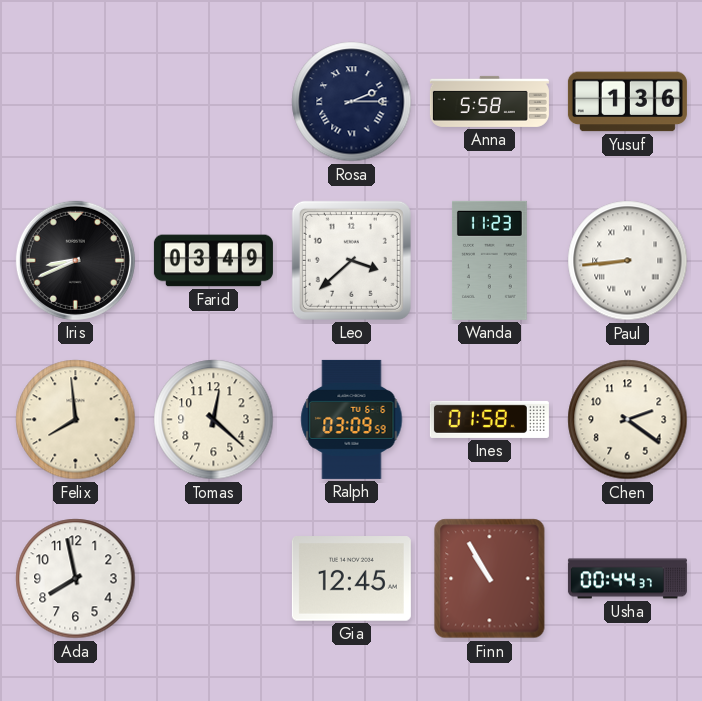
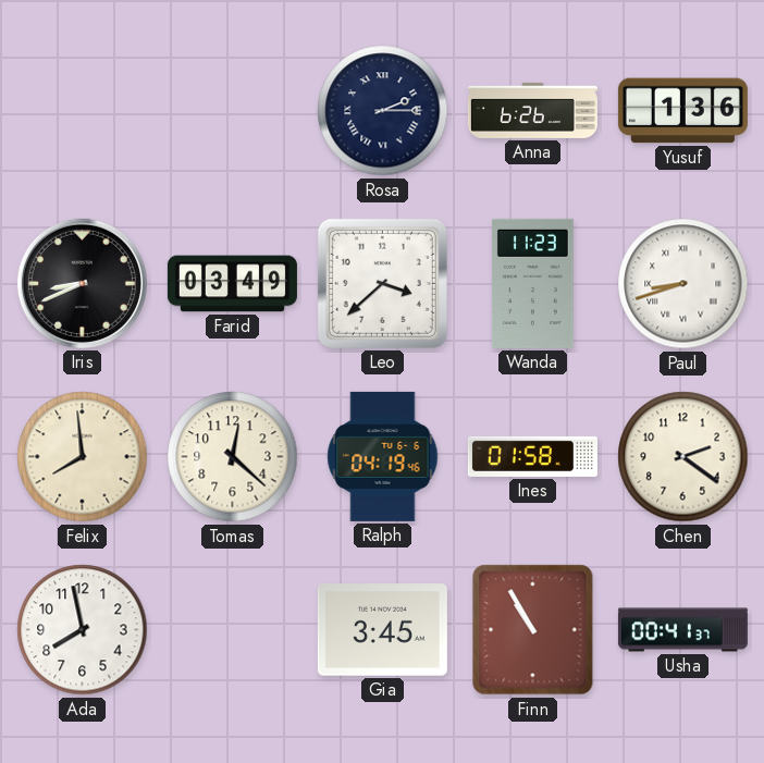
Anna: 5:58 -> 6:26
Paul: 8:44 -> 8:42
Ralph: 03:09 -> 04:19
Gia: 12:45 -> 3:45
Usha: 00:44 -> 00:41
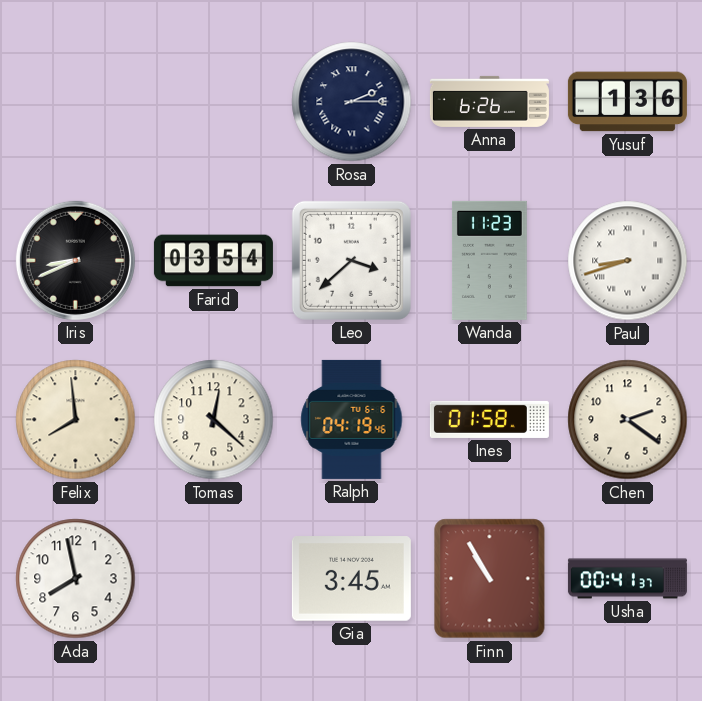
Farid: 03:49 -> 03:54
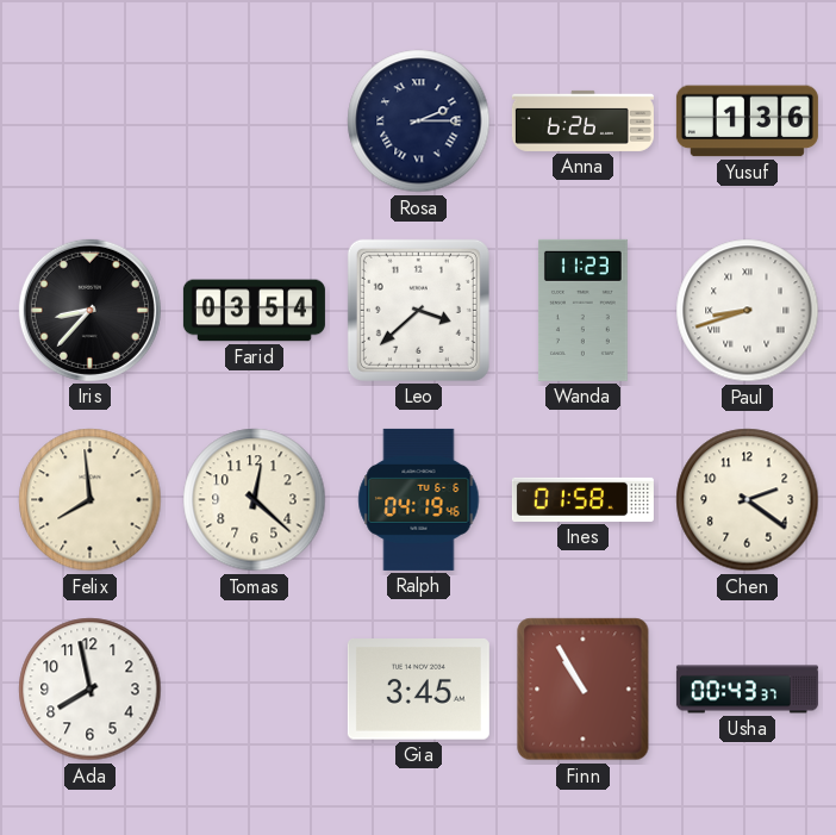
Iris: 8:41 -> 8:37
Usha: 00:41 -> 00:43
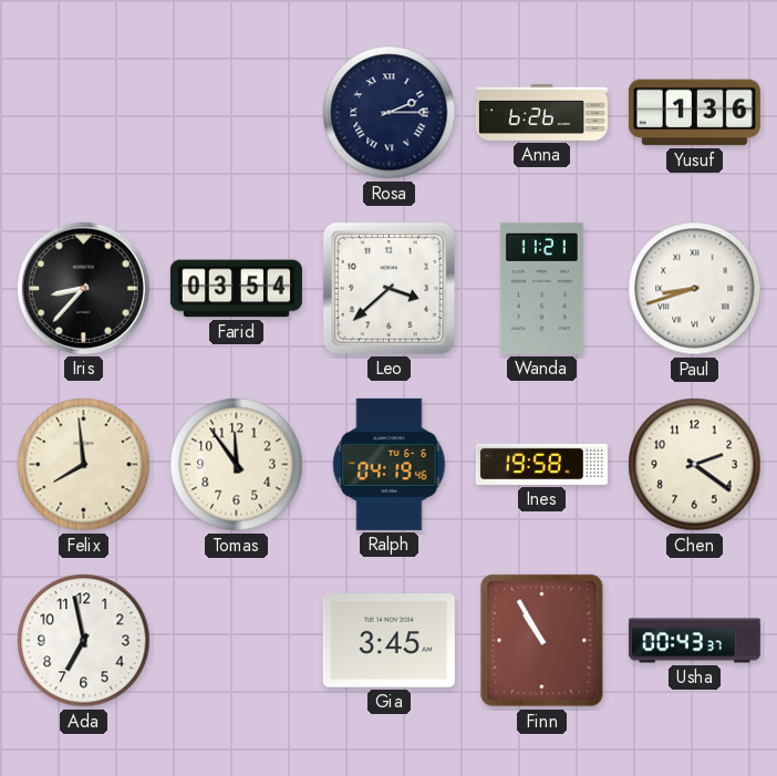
Wanda: 11:23 -> 11:21
Tomas: 12:22 -> 11:54
Ines: 01:58 -> 19:58
Ada: 7:58 -> 6:58
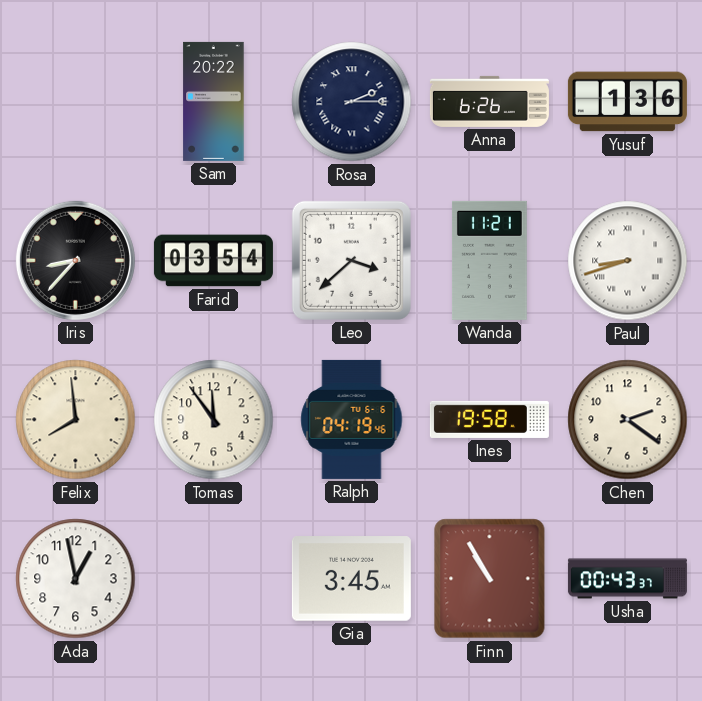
Sam: none -> 20:22
Ada: 6:58 -> 12:58
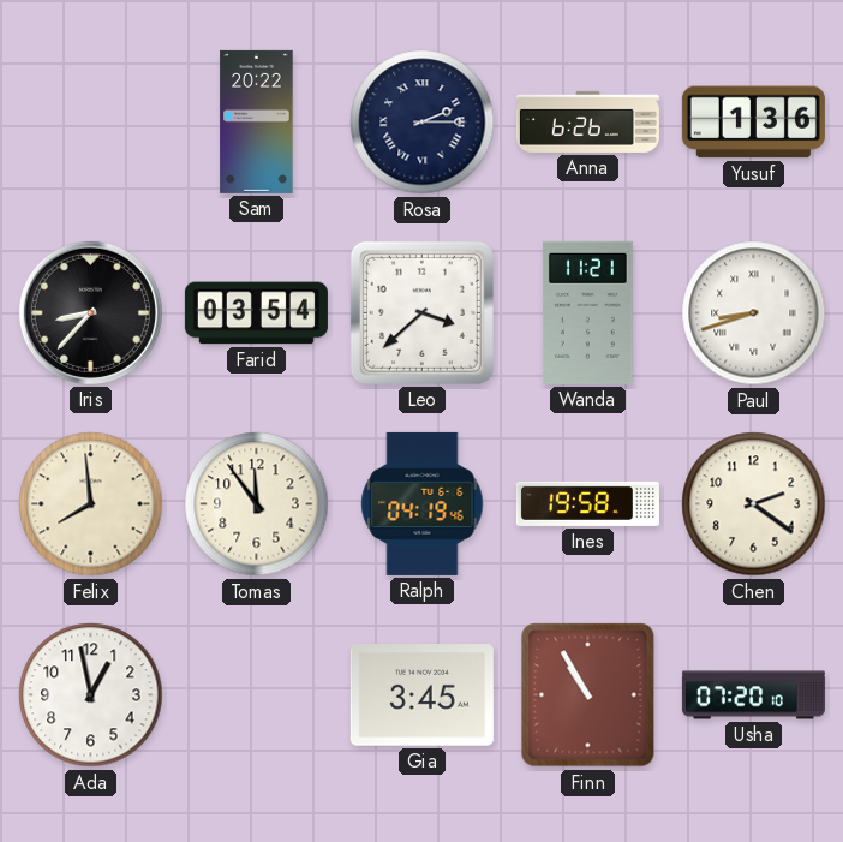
Usha: 00:43 -> 07:20
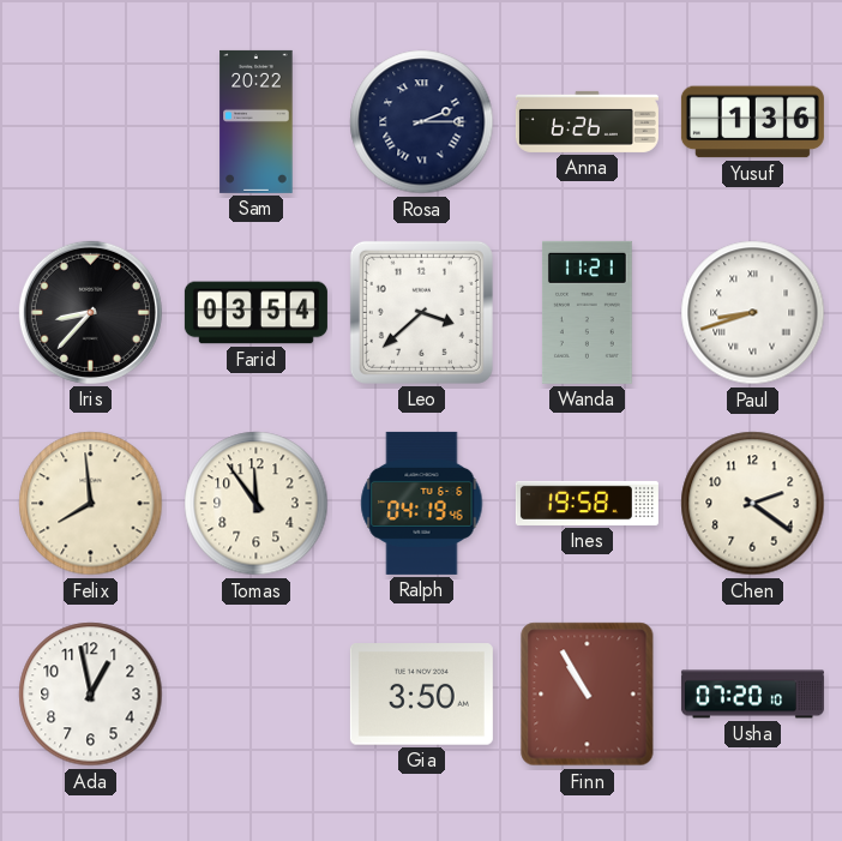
Gia: 3:45 -> 3:50
